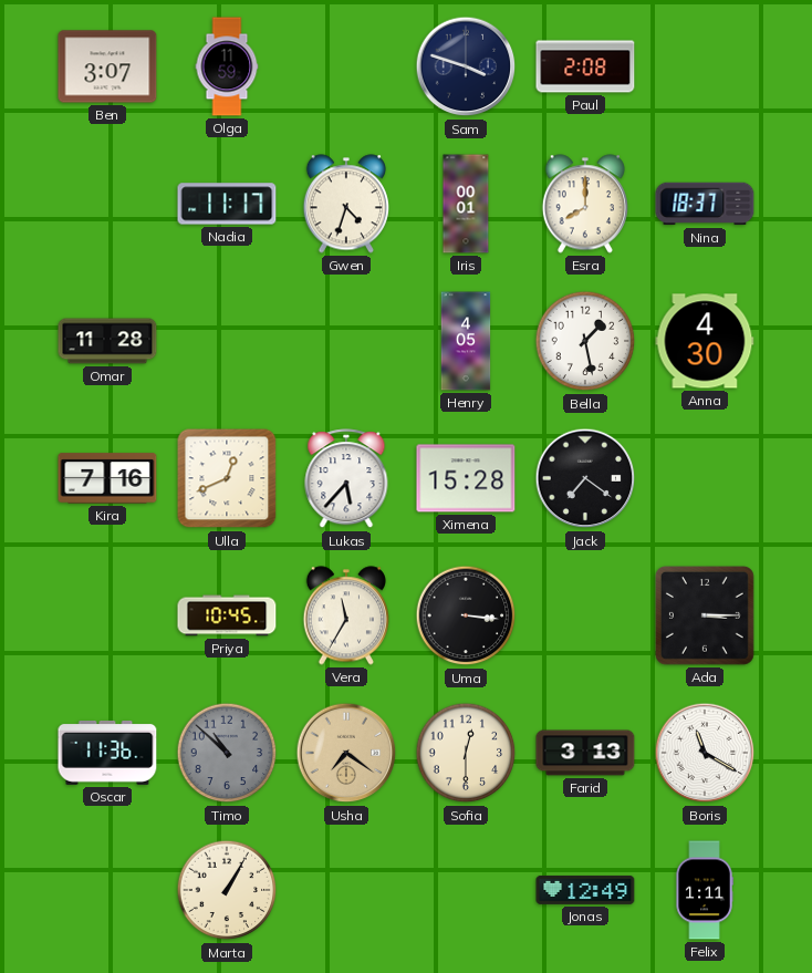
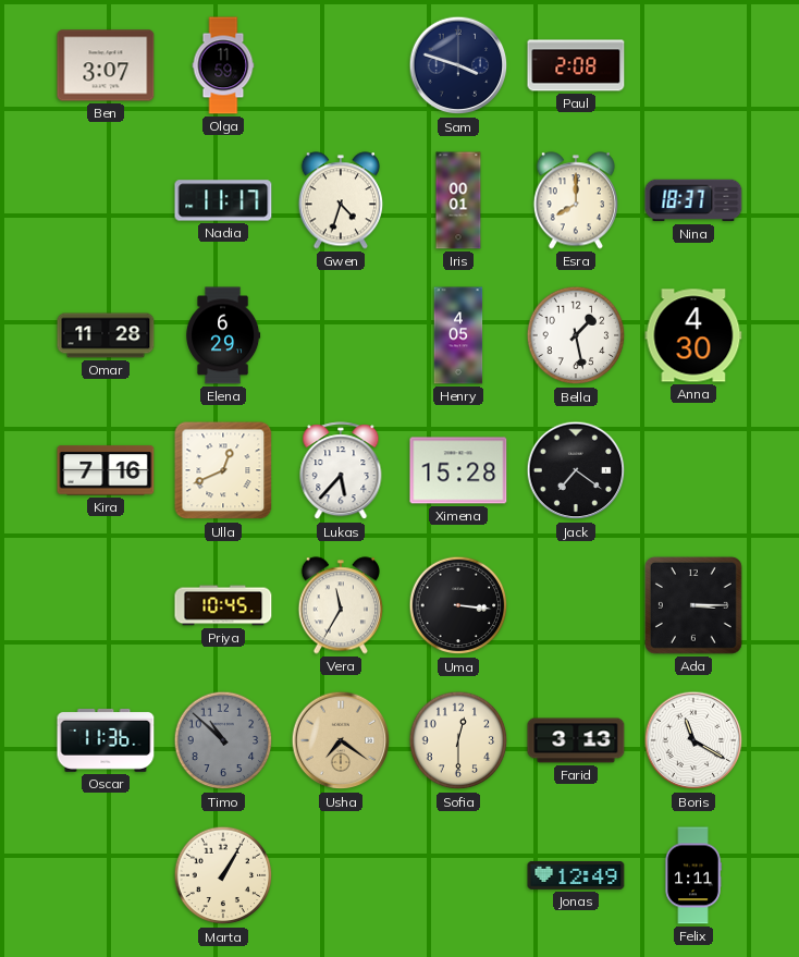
Elena: none -> 6:29
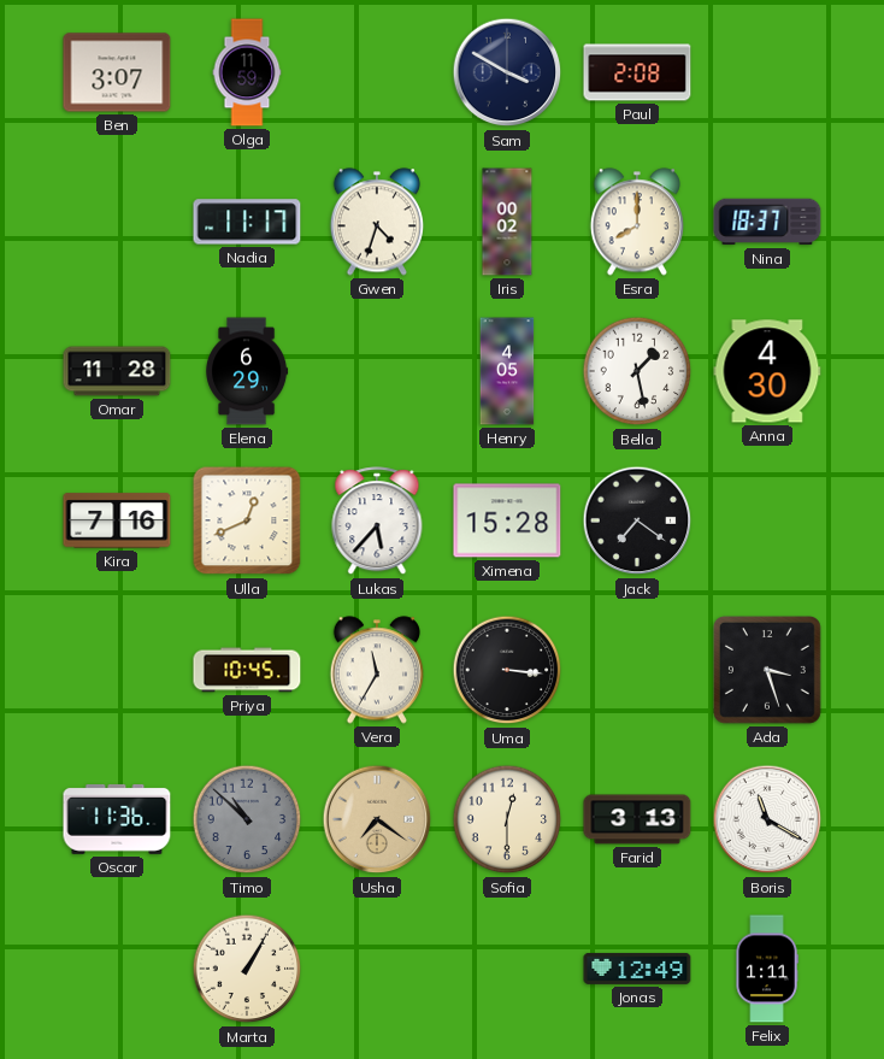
Sam: 3:48 -> 3:50
Iris: 00:01 -> 00:02
Ada: 3:15 -> 3:27
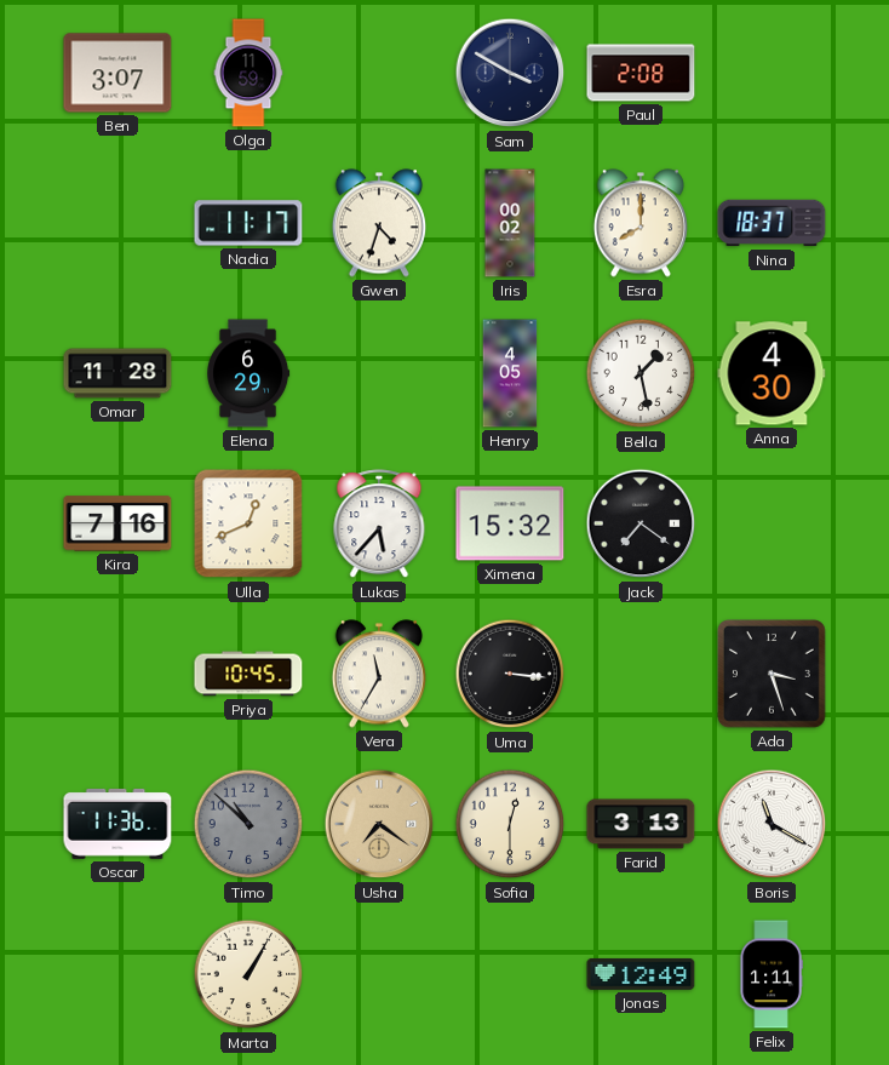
Ximena: 15:28 -> 15:32
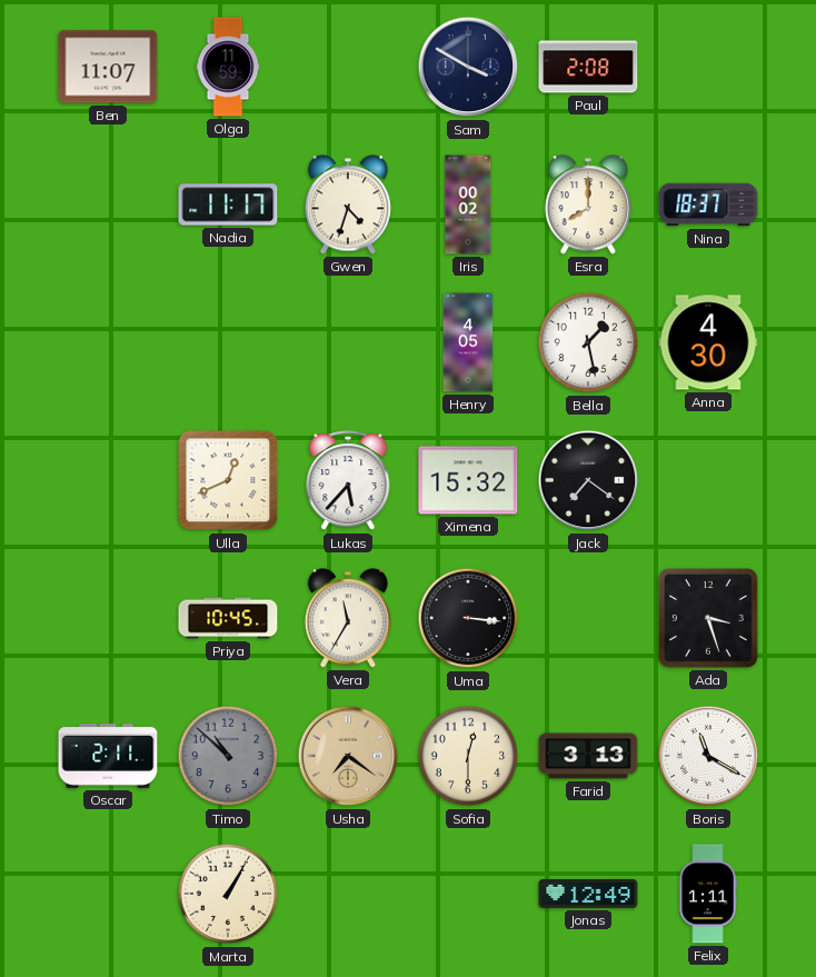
Ben: 3:07 -> 11:07
Omar: 11:28 -> none
Elena: 6:29 -> none
Kira: 7:16 -> none
Oscar: 11:36 -> 2:11
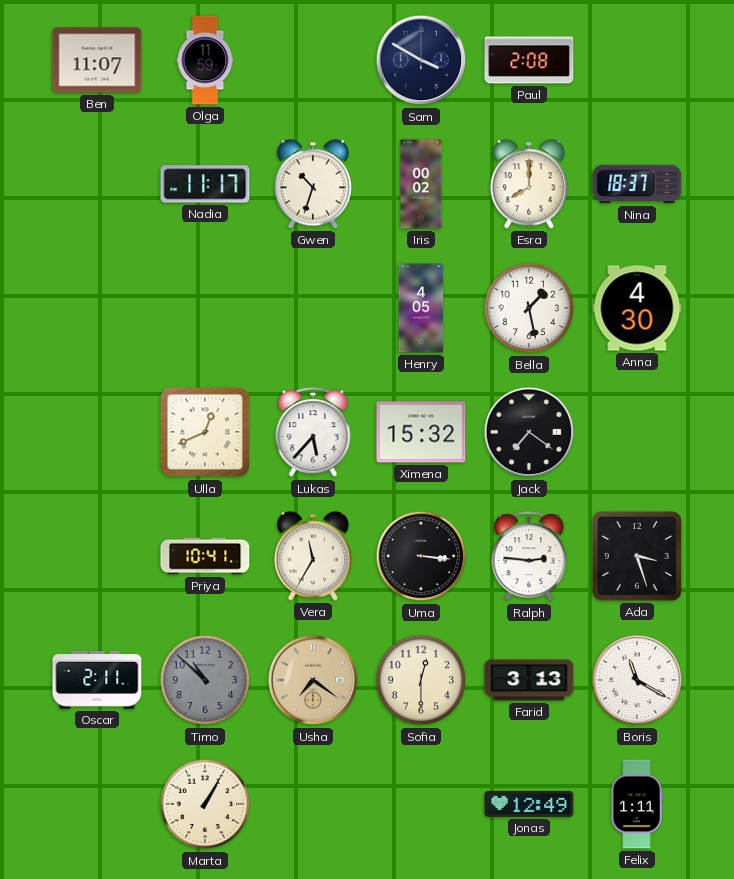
Gwen: 4:33 -> 10:33
Priya: 10:45 -> 10:41
Ralph: none -> 2:46
